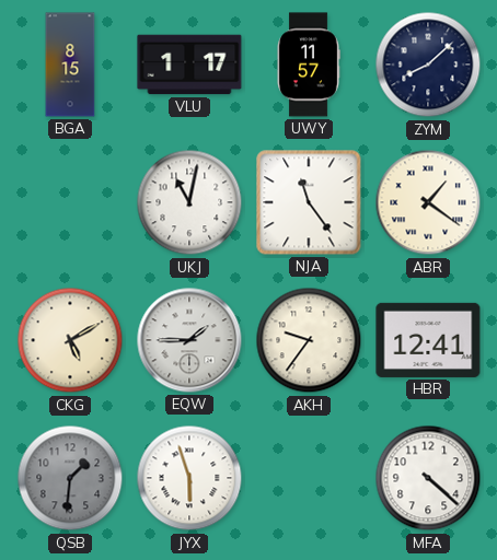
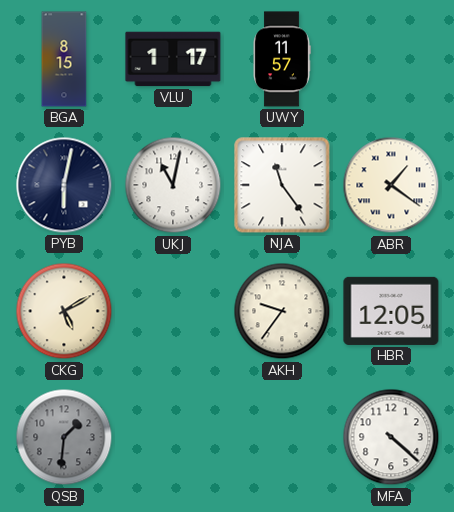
ZYM: 8:08 -> none
PYB: none -> 6:02
EQW: 1:45 -> none
HBR: 12:41 -> 12:05
JYX: 5:57 -> none
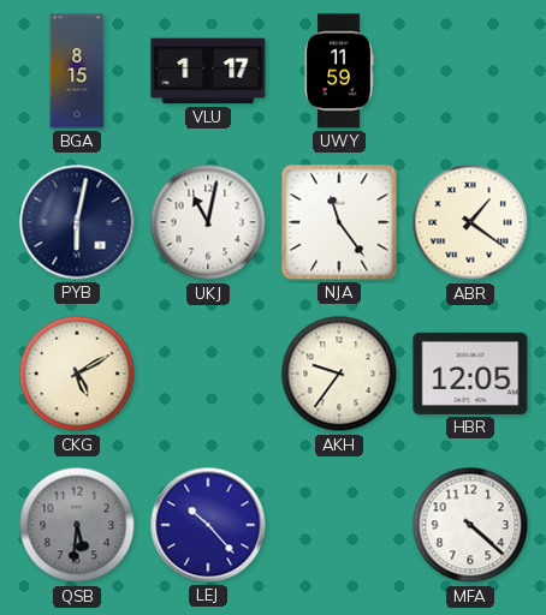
UWY: 11:57 -> 11:59
QSB: 1:31 -> 5:31
LEJ: none -> 10:23
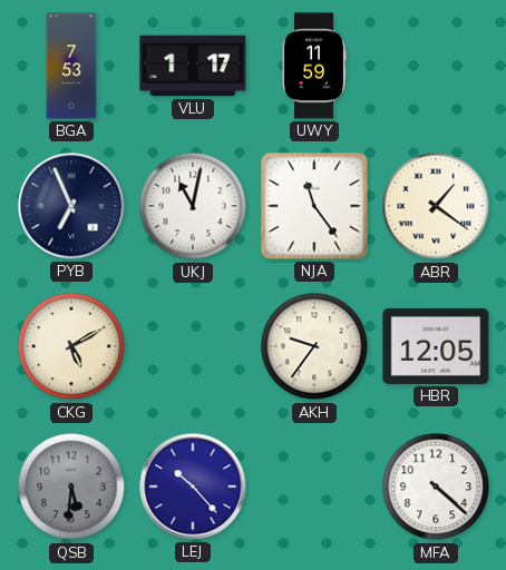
BGA: 8:15 -> 7:53
PYB: 6:02 -> 6:56
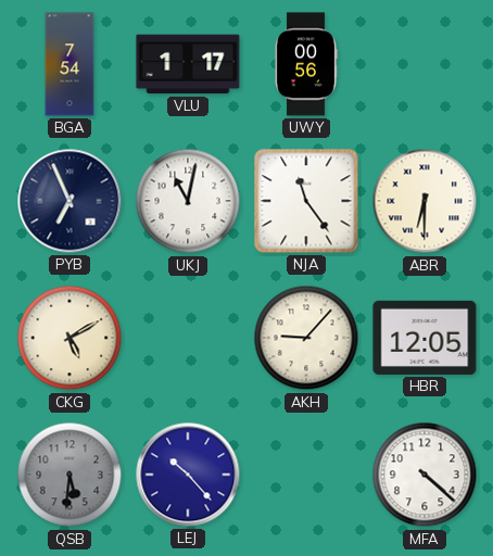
BGA: 7:53 -> 7:54
UWY: 11:59 -> 00:56
ABR: 1:21 -> 6:30
AKH: 9:36 -> 9:07
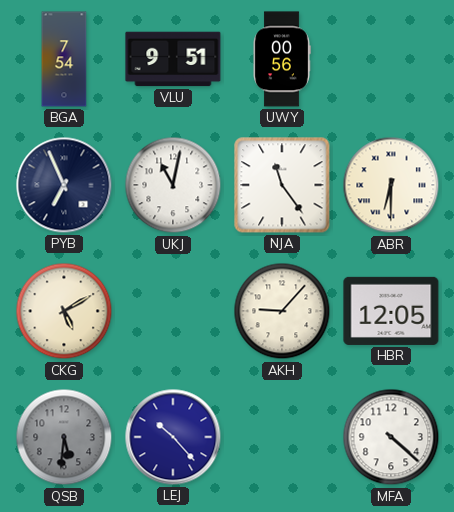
VLU: 1:17 -> 9:51
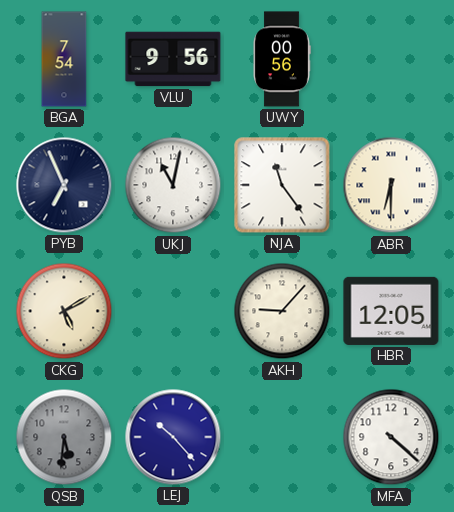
VLU: 9:51 -> 9:56
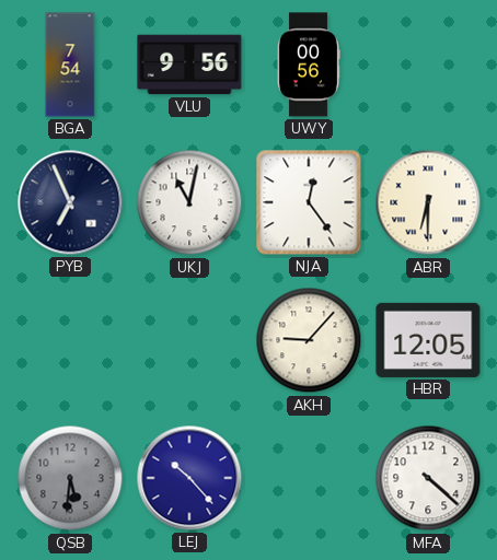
NJA: 11:24 -> 12:24
CKG: 5:10 -> none
